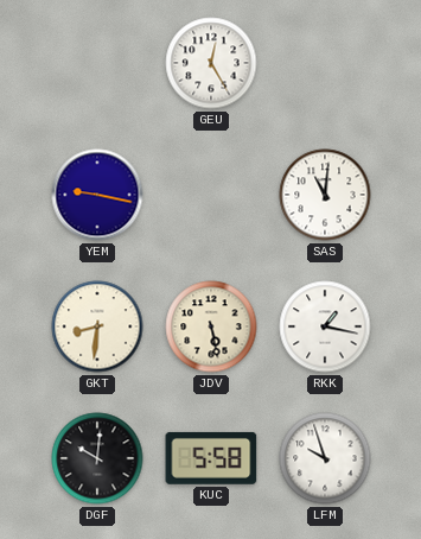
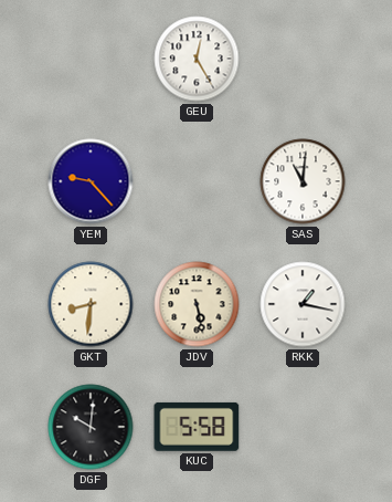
YEM: 9:17 -> 9:23
LFM: 9:57 -> none
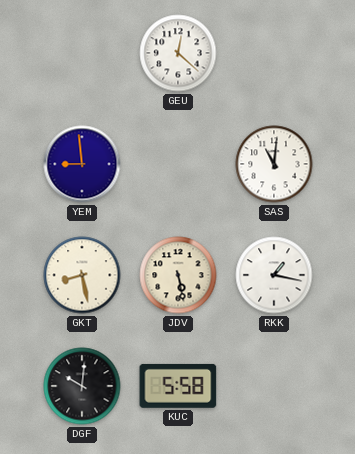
GEU: 12:25 -> 12:22
YEM: 9:23 -> 8:59
GKT: 8:31 -> 8:28
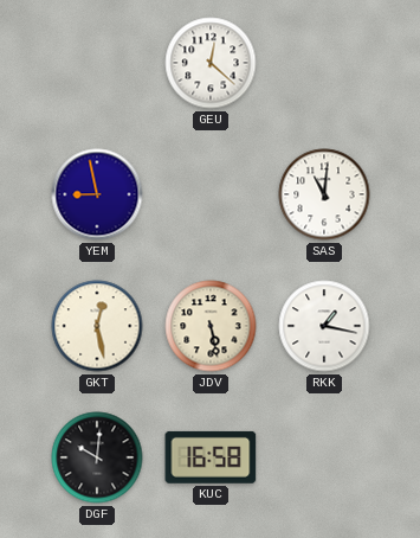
YEM: 8:59 -> 8:58
GKT: 8:28 -> 12:28
KUC: 5:58 -> 16:58
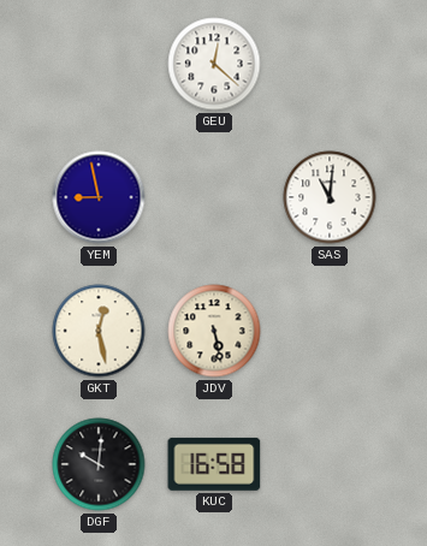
RKK: 1:17 -> none
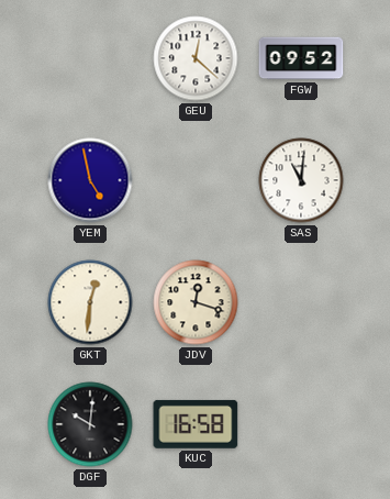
FGW: none -> 09:52
YEM: 8:58 -> 4:58
GKT: 12:28 -> 12:31
JDV: 5:28 -> 12:18
